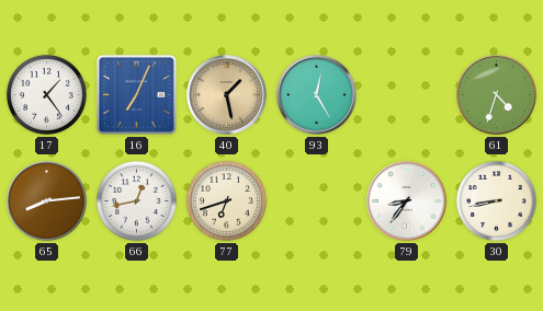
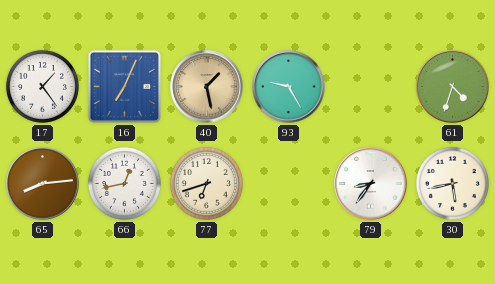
93: 12:25 -> 9:25
30: 8:43 -> 5:43
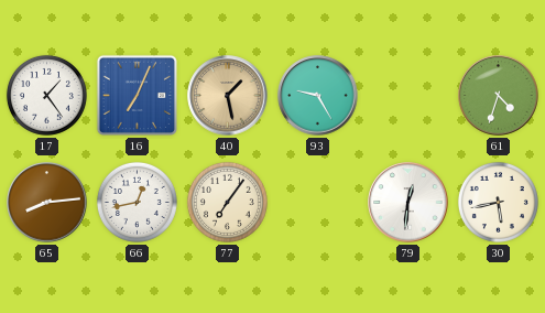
77: 6:42 -> 7:06
79: 8:36 -> 12:31
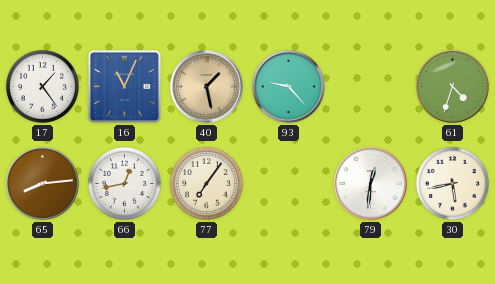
16: 7:04 -> 11:04
93: 9:25 -> 9:23
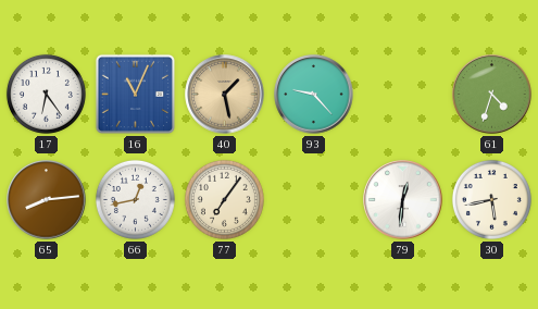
17: 1:24 -> 6:24
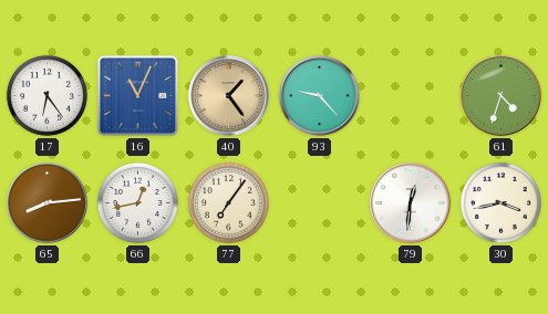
40: 1:28 -> 1:24
30: 5:43 -> 3:43
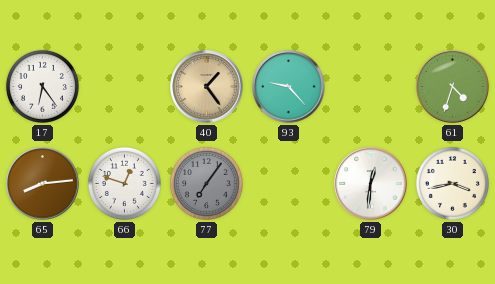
16: 11:04 -> none
66: 12:43 -> 12:48
77 dial: cream -> grey
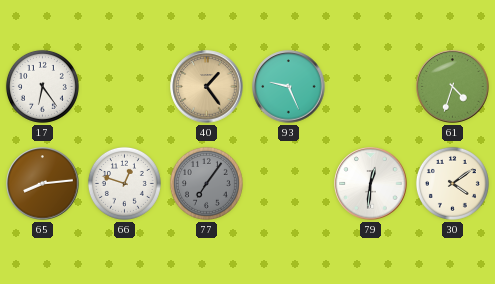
93: 9:23 -> 9:26
30: 3:43 -> 4:09
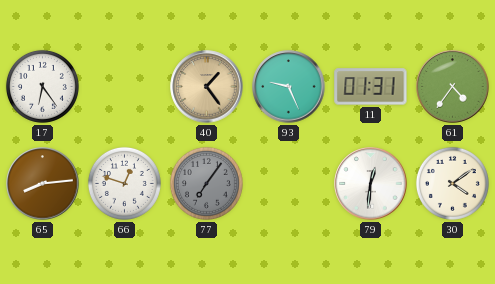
11: none -> 01:31
61: 4:33 -> 4:36
